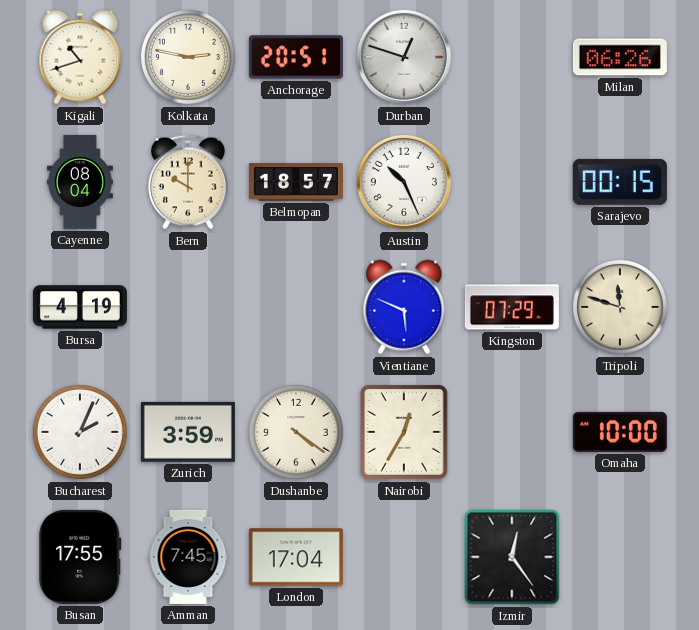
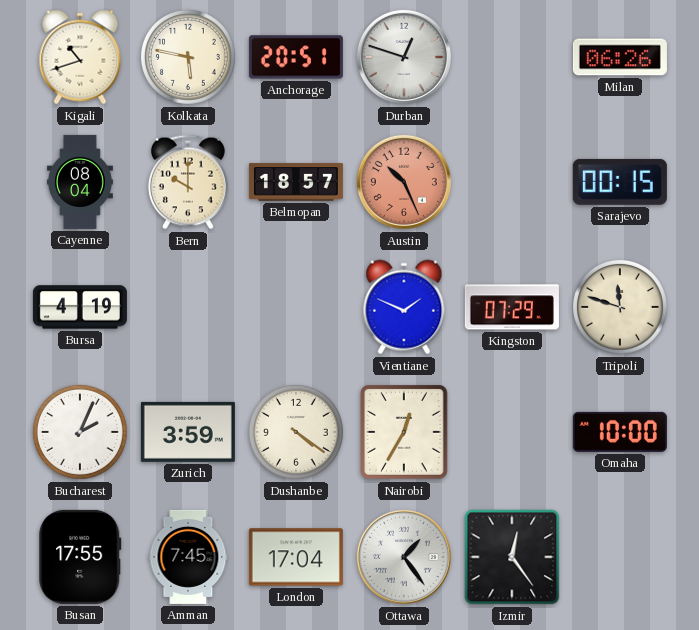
Kolkata: 2:47 -> 5:47
Austin dial: white -> salmon
Vientiane: 5:49 -> 1:49
Ottawa: none -> 1:24
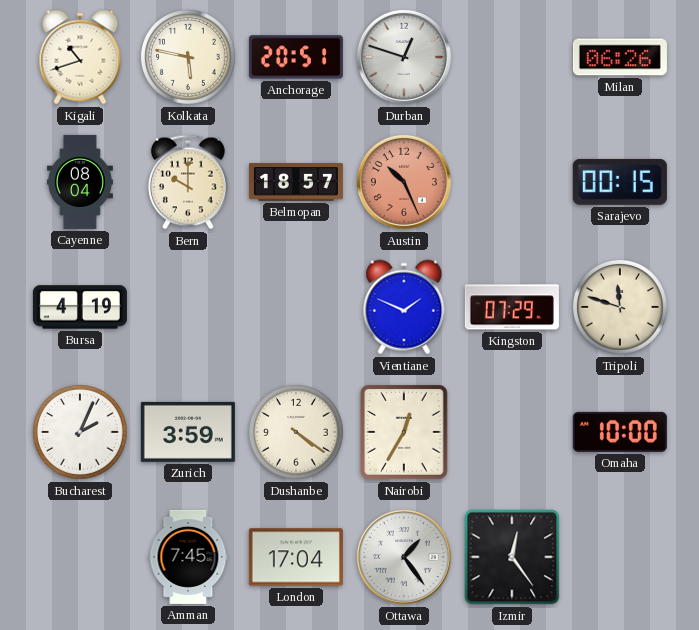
Busan: 17:55 -> none
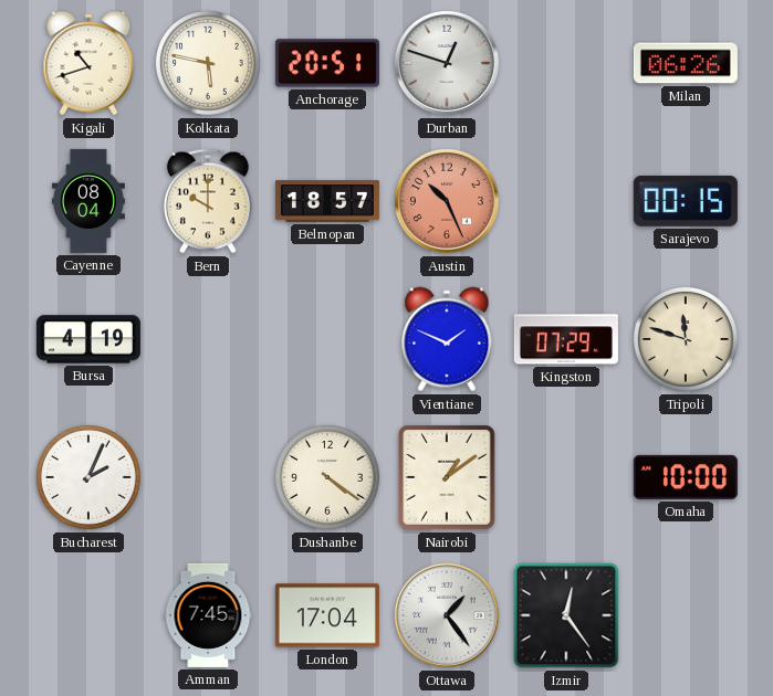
Zurich: 3:59 -> none
Nairobi: 12:35 -> 1:09
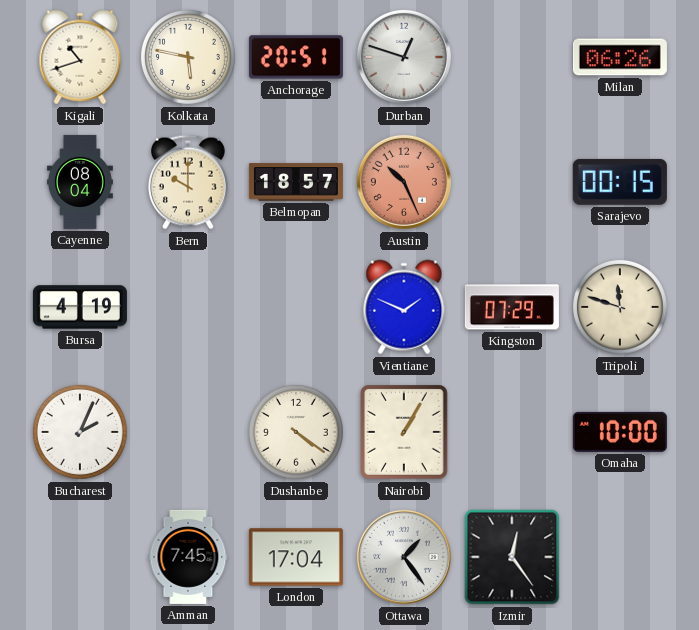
Nairobi: 1:09 -> 1:05
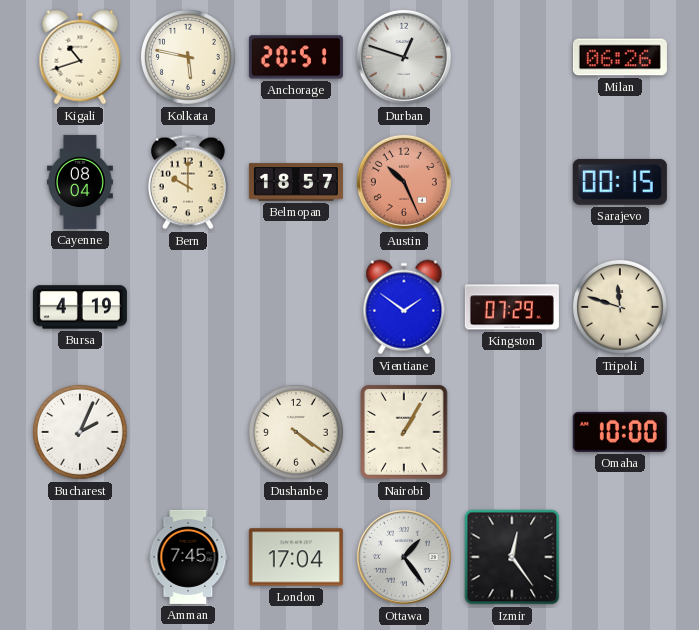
Vientiane: 1:49 -> 1:51
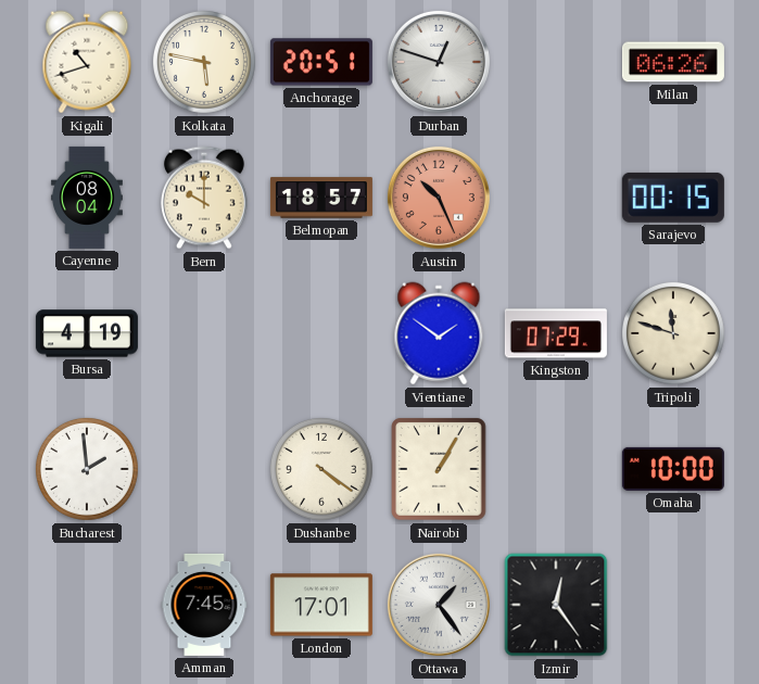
Bucharest: 2:04 -> 1:59
London: 17:04 -> 17:01
